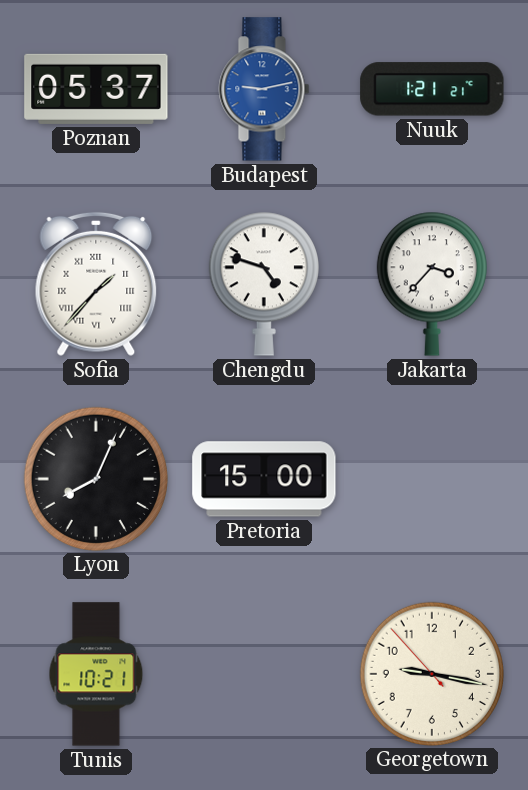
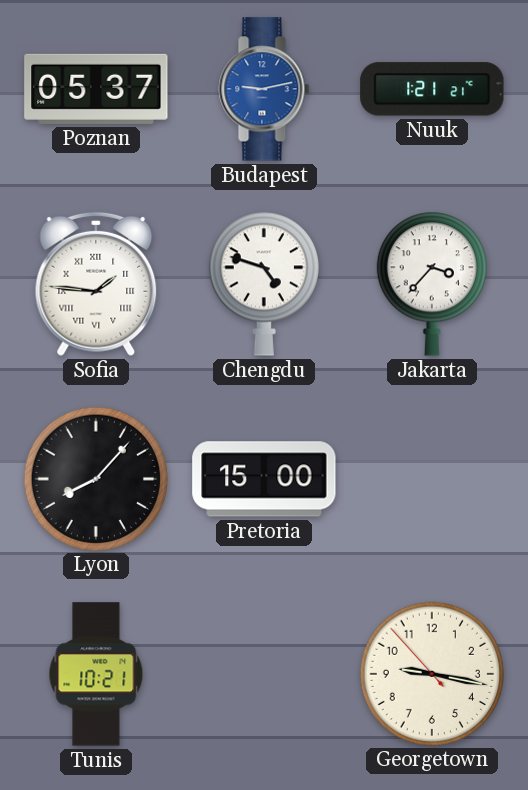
Sofia: 1:37 -> 1:46
Lyon: 8:04 -> 8:07
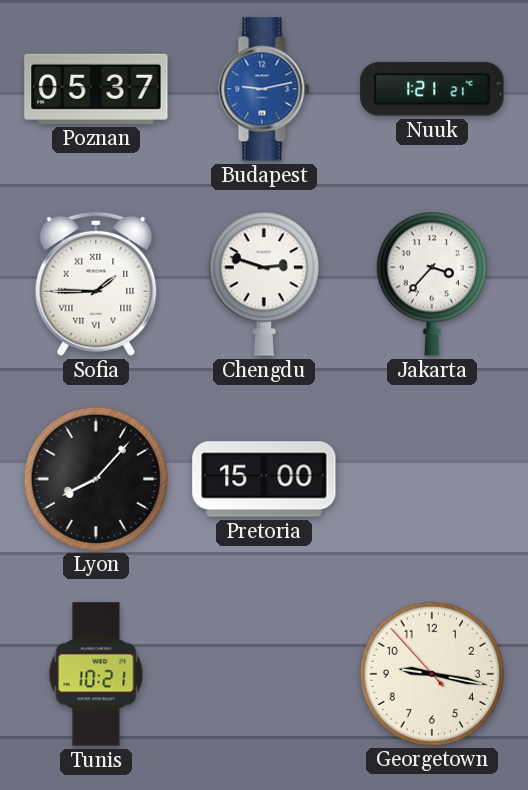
Sofia: 1:46 -> 1:45
Chengdu: 4:48 -> 2:48
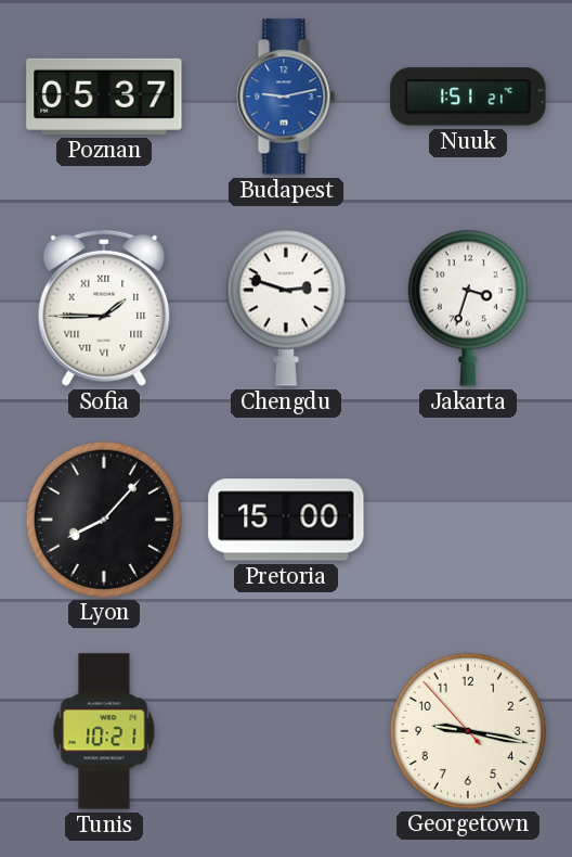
Nuuk: 1:21 -> 1:51
Jakarta: 3:37 -> 3:33
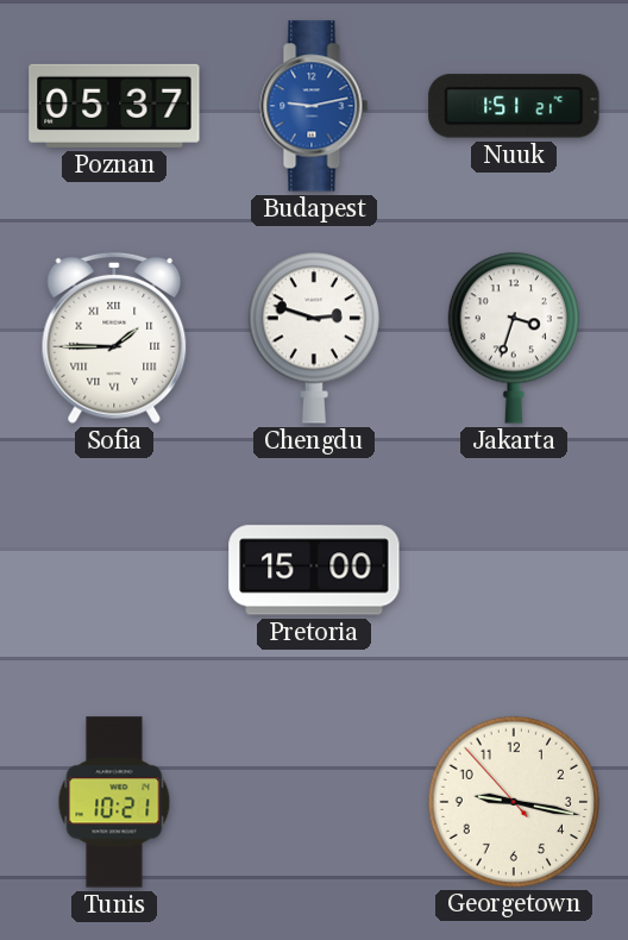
Lyon: 8:07 -> none
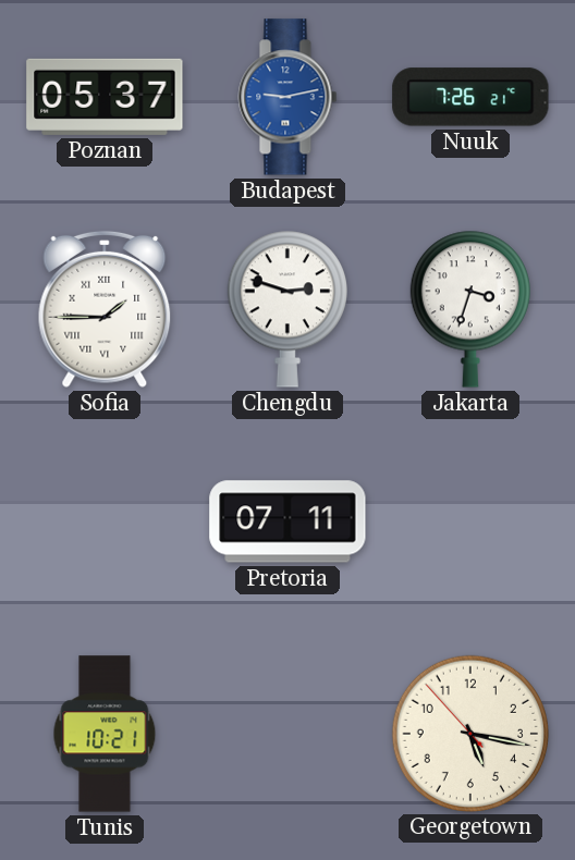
Nuuk: 1:51 -> 7:26
Pretoria: 15:00 -> 07:11
Georgetown: 9:16 -> 5:16
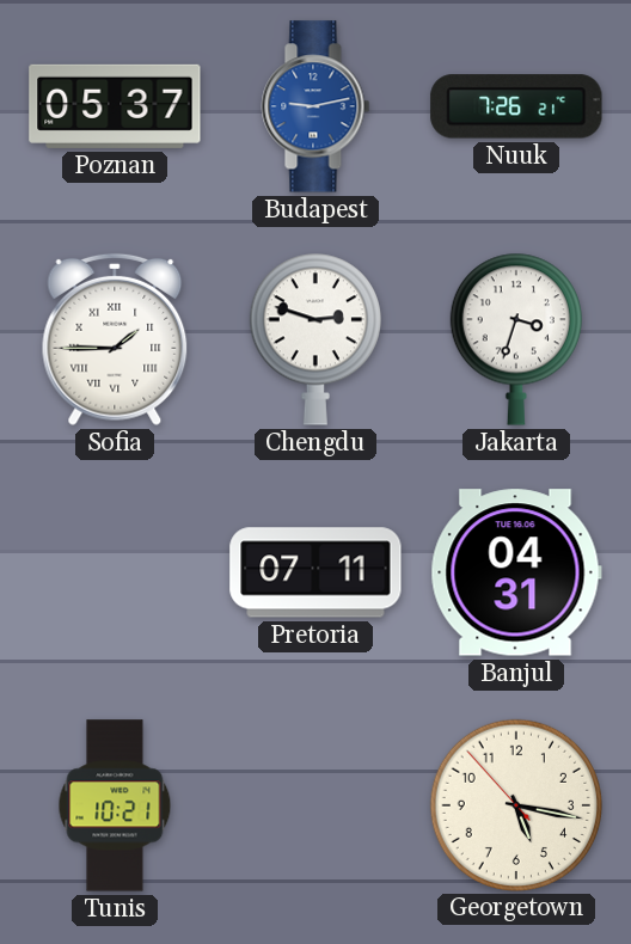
Banjul: none -> 04:31
